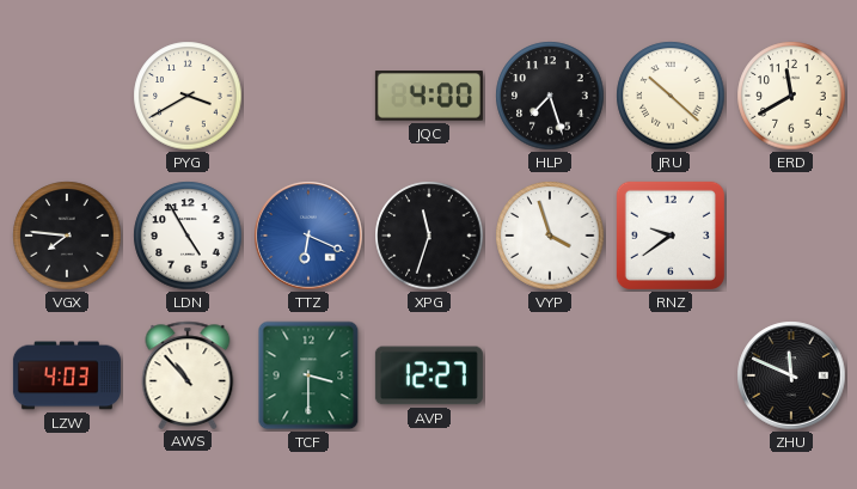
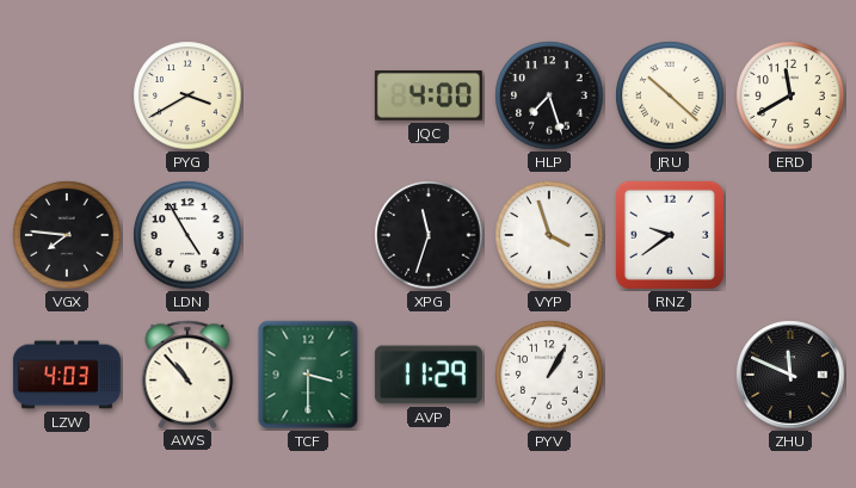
TTZ: 6:19 -> none
AVP: 12:27 -> 11:29
PYV: none -> 1:05
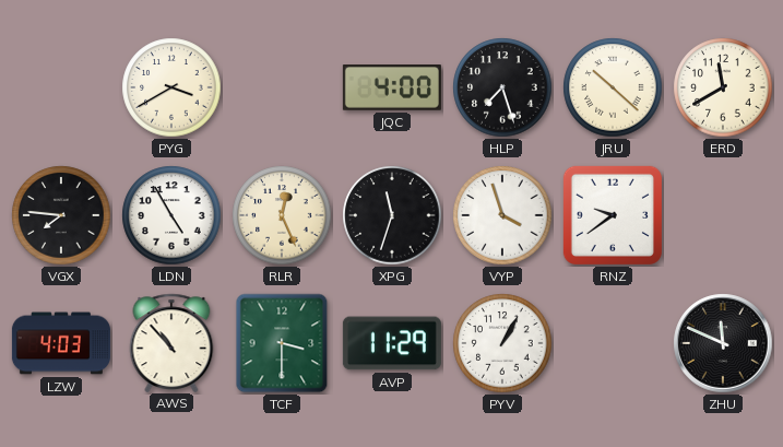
RLR: none -> 12:26
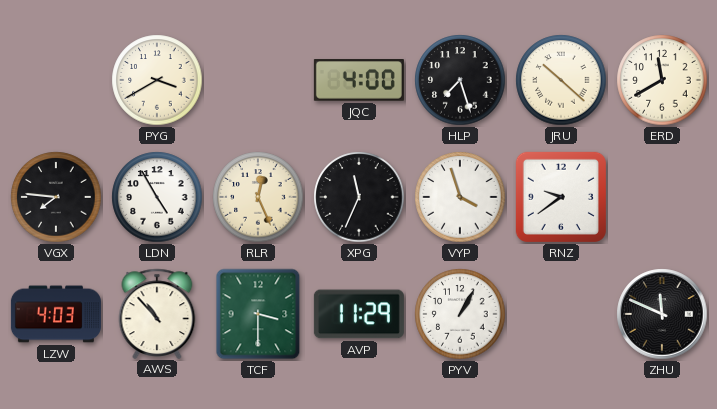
XPG: 11:33 -> 11:34
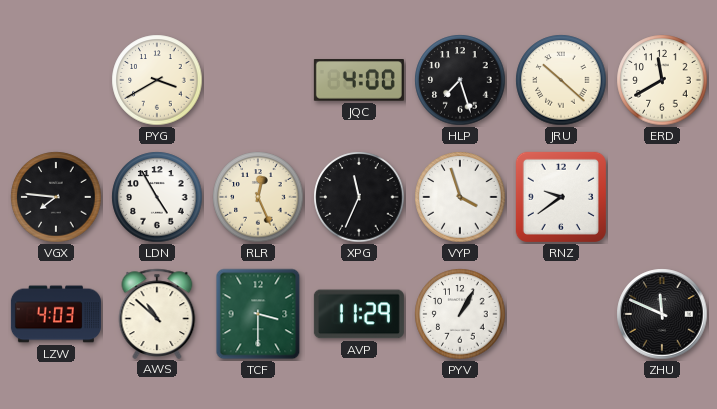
AWS: 10:53 -> 10:52
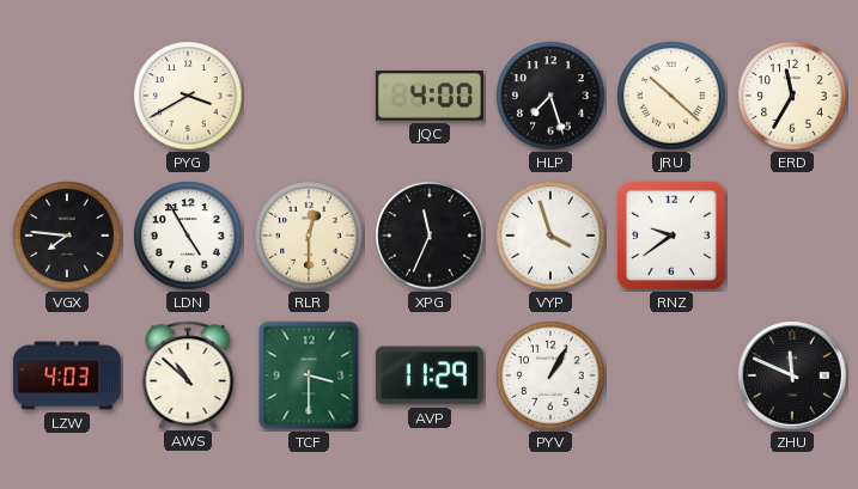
ERD: 11:40 -> 11:35
RLR: 12:26 -> 12:30
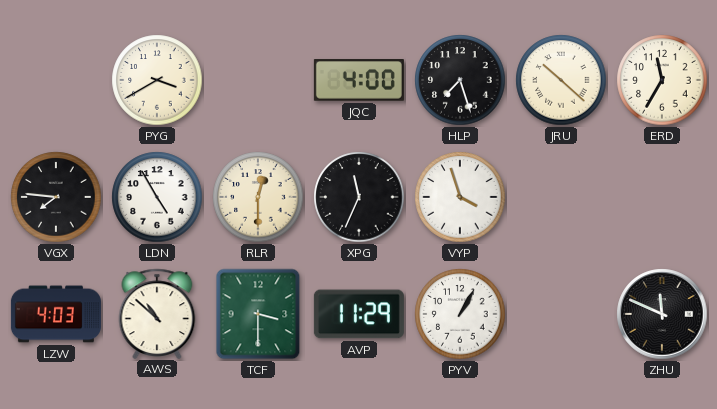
RNZ: 9:39 -> none
